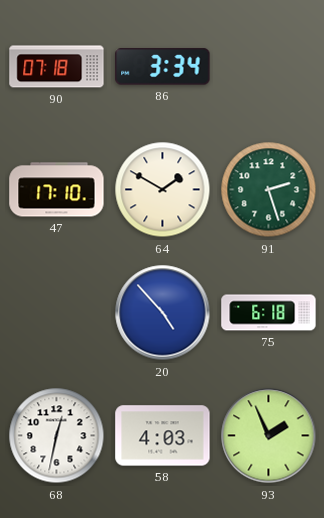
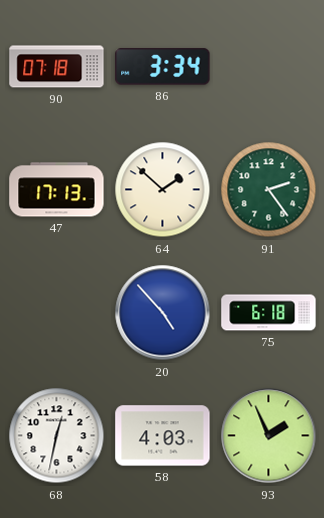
47: 17:10 -> 17:13
64: 1:50 -> 1:52
91: 2:27 -> 2:24
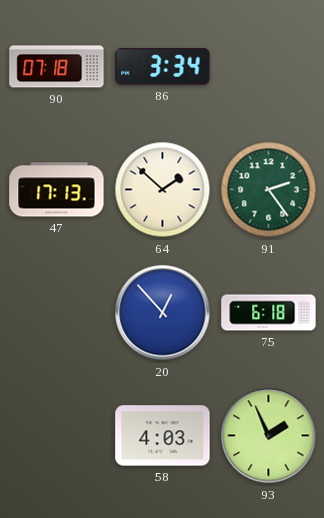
20: 4:53 -> 12:53
68: 12:32 -> none
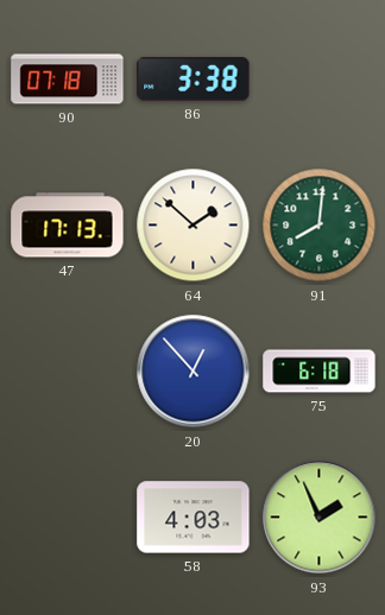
86: 3:34 -> 3:38
91: 2:24 -> 8:01
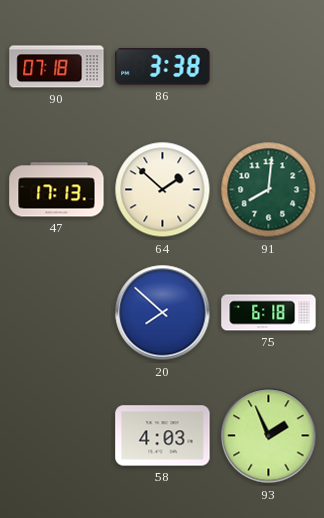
20: 12:53 -> 7:52
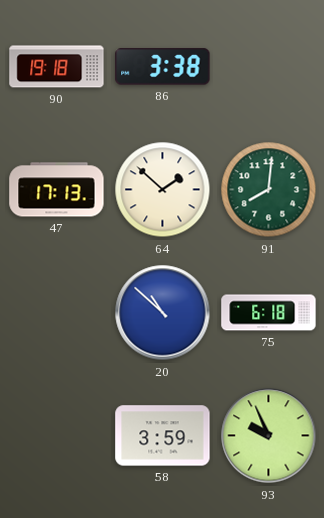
90: 07:18 -> 19:18
20: 7:52 -> 10:52
58: 4:03 -> 3:59
93: 1:56 -> 9:56
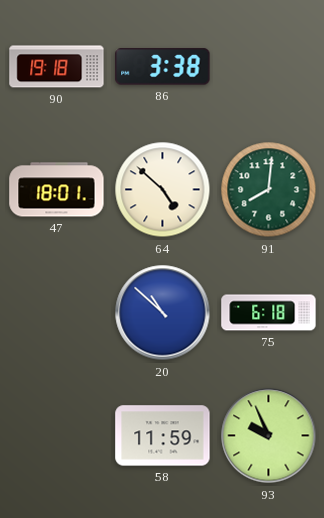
47: 17:13 -> 18:01
64: 1:52 -> 4:52
58: 3:59 -> 11:59
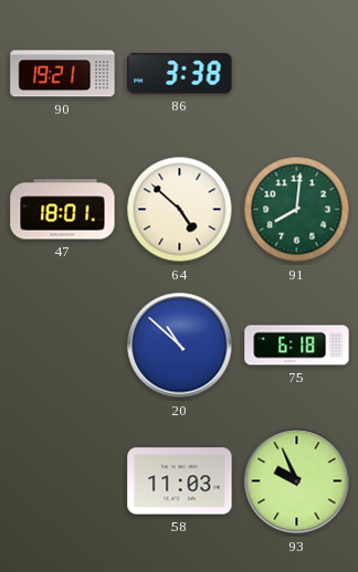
90: 19:18 -> 19:21
58: 11:59 -> 11:03
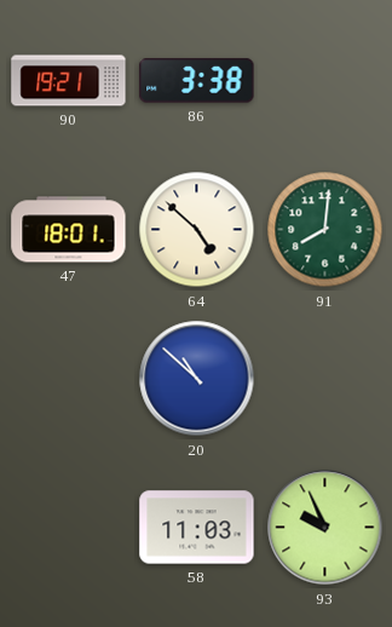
75: 6:18 -> none
